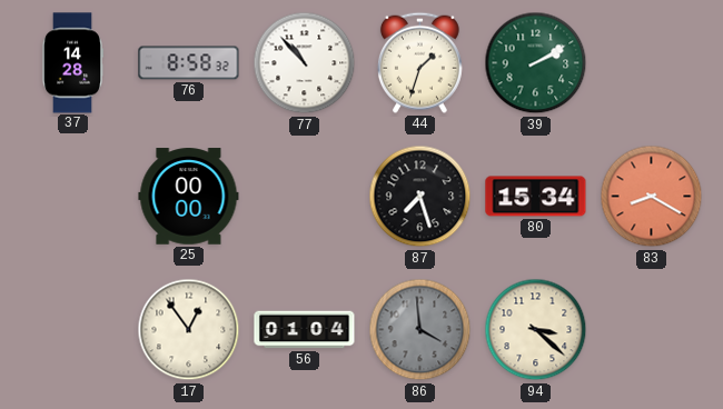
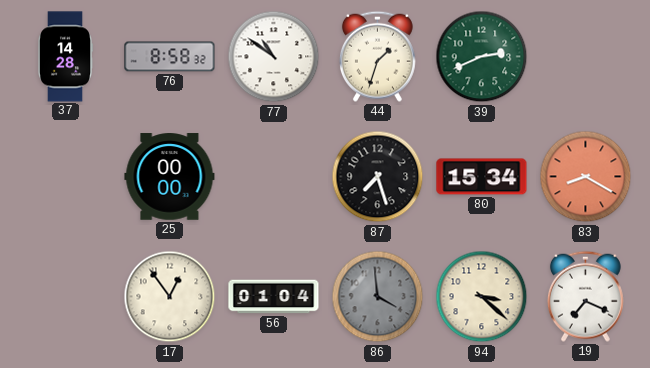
77: 10:53 -> 10:51
39: 2:10 -> 2:41
19: none -> 7:19
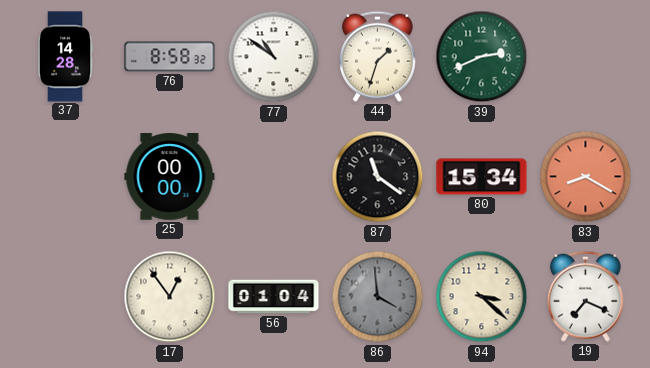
87: 7:27 -> 11:21
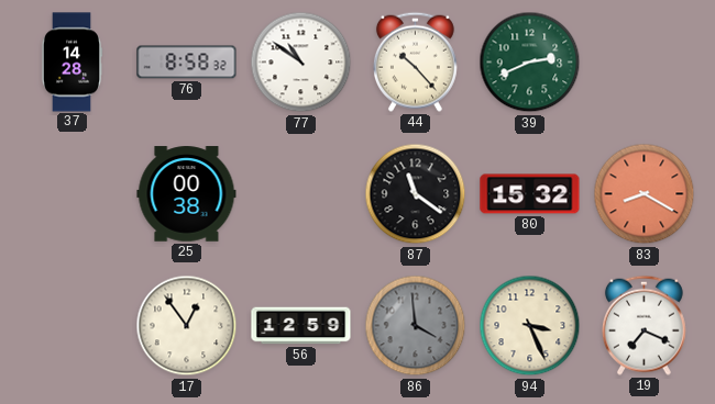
44: 1:33 -> 10:23
25: 00:00 -> 00:38
80: 15:34 -> 15:32
56: 01:04 -> 12:59
94: 3:22 -> 3:26
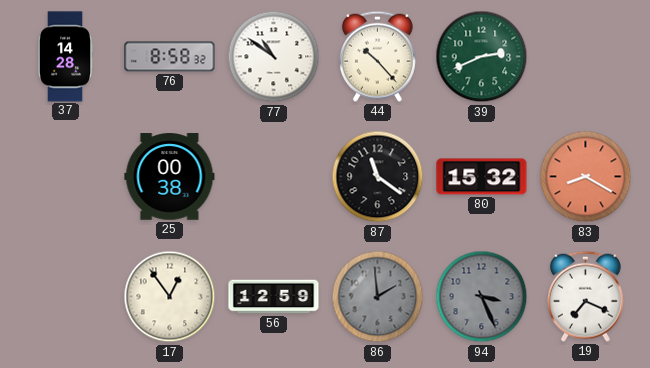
86: 3:59 -> 1:59
94 dial: cream -> grey
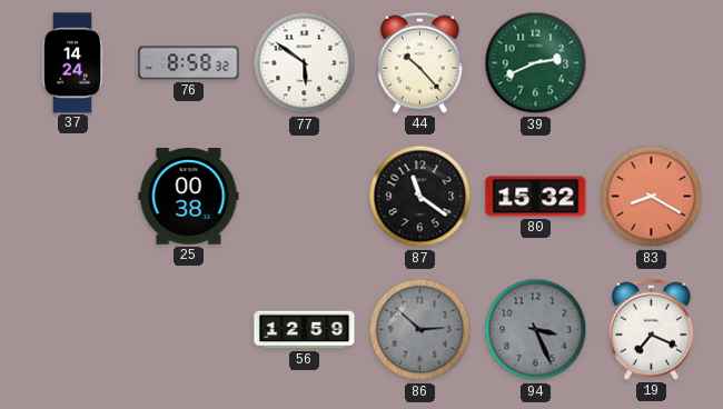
37: 14:28 -> 14:24
77: 10:51 -> 5:51
17: 12:54 -> none
86: 1:59 -> 2:52
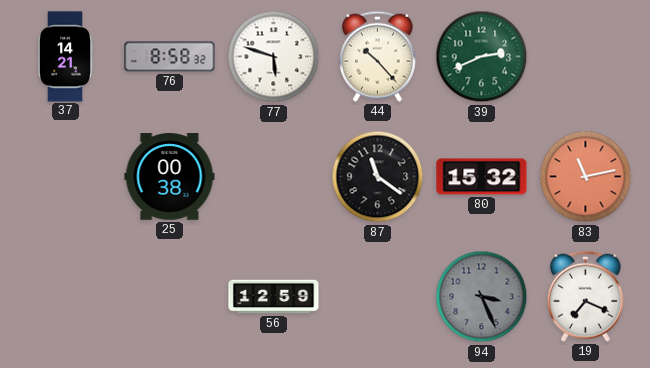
37: 14:24 -> 14:21
77: 5:51 -> 5:48
83: 8:20 -> 11:13
86: 2:52 -> none
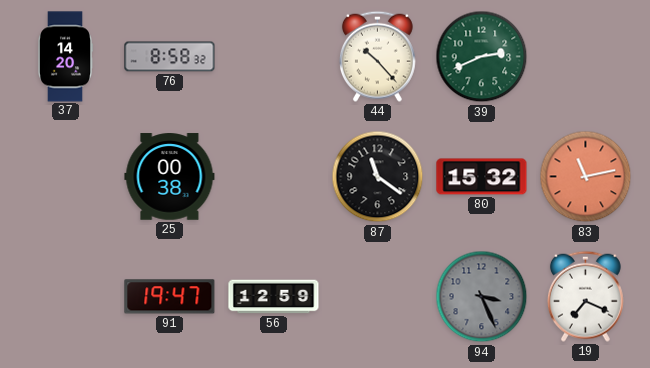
37: 14:21 -> 14:20
77: 5:48 -> none
91: none -> 19:47
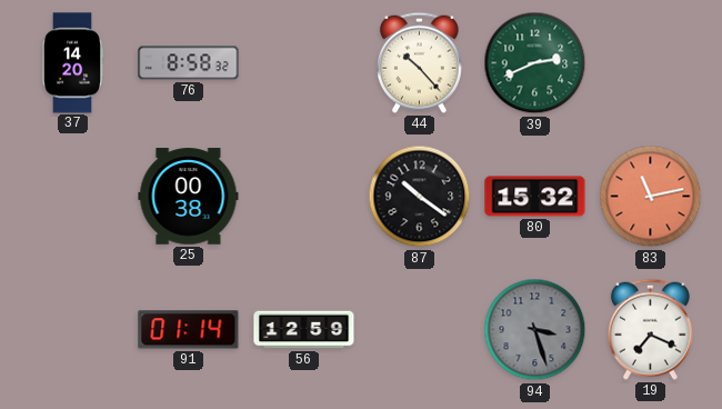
87: 11:21 -> 10:21
91: 19:47 -> 01:14
94: 3:26 -> 3:27
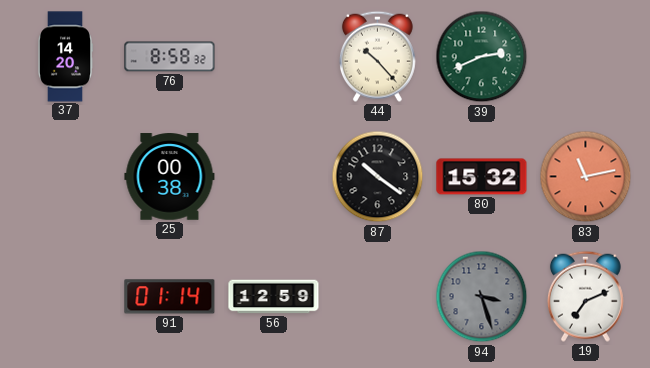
19: 7:19 -> 7:11
